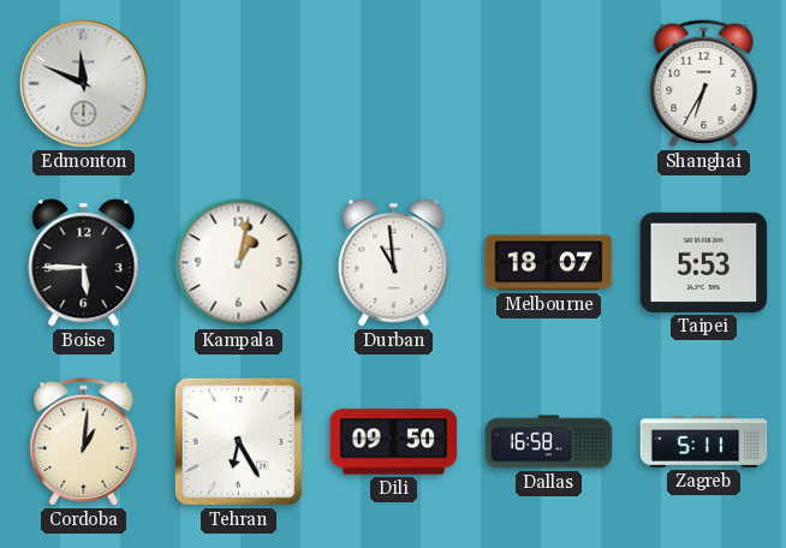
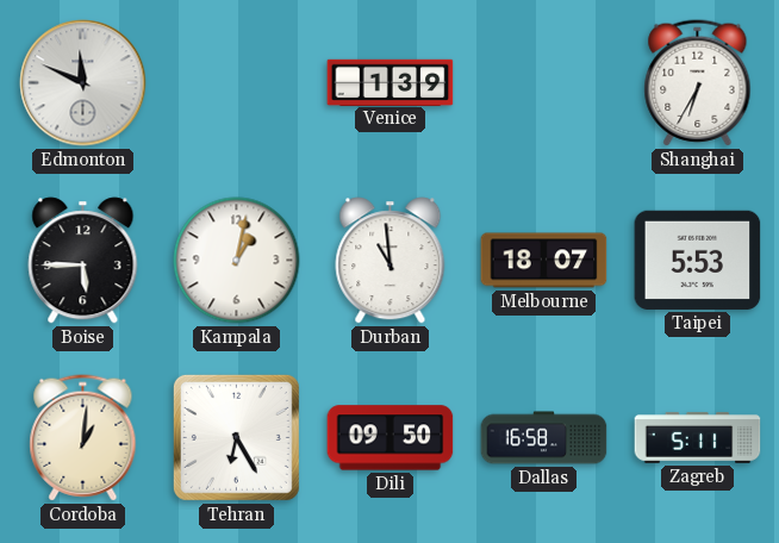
Venice: none -> 1:39
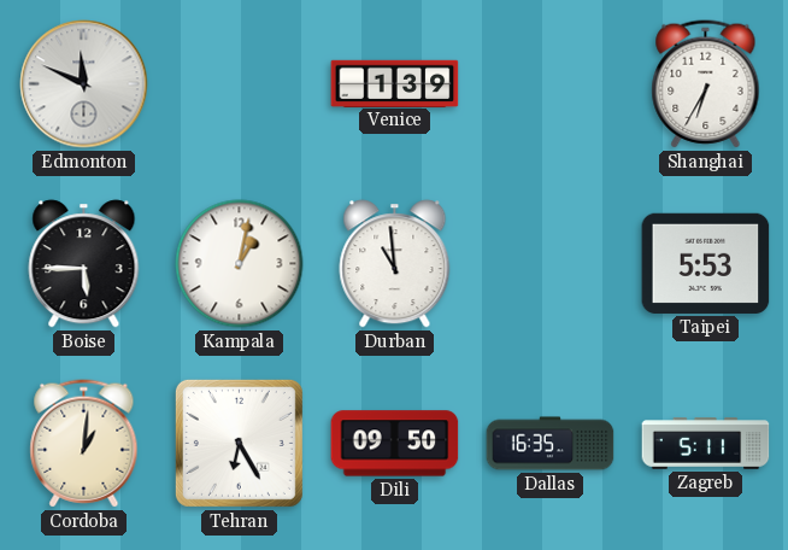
Melbourne: 18:07 -> none
Dallas: 16:58 -> 16:35
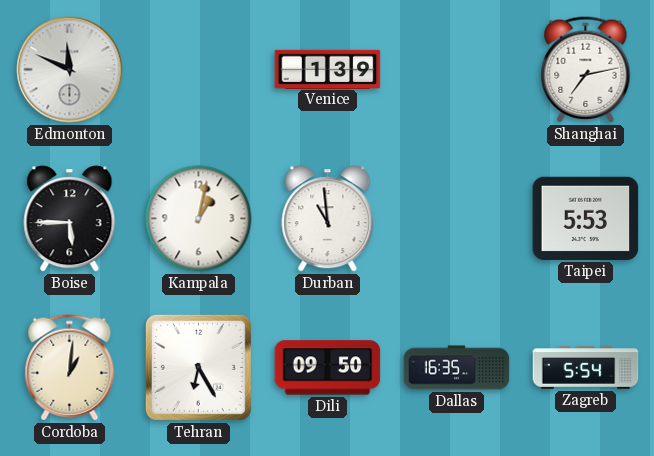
Shanghai: 6:35 -> 7:13
Zagreb: 5:11 -> 5:54
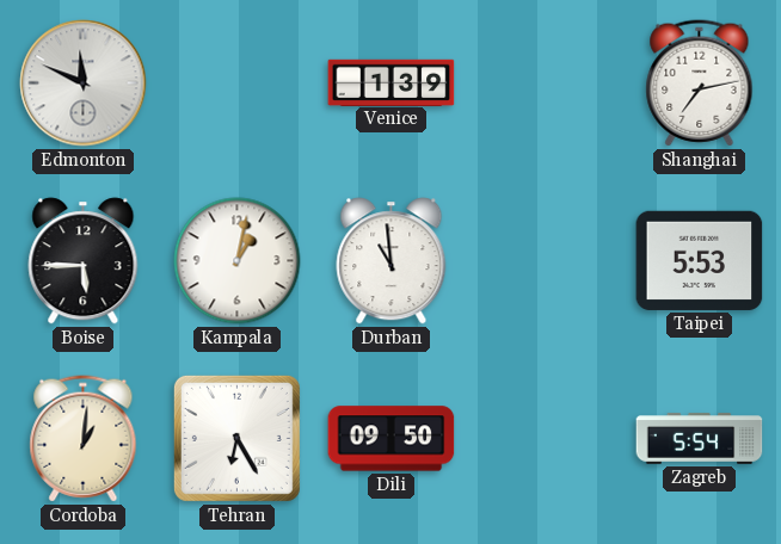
Dallas: 16:35 -> none
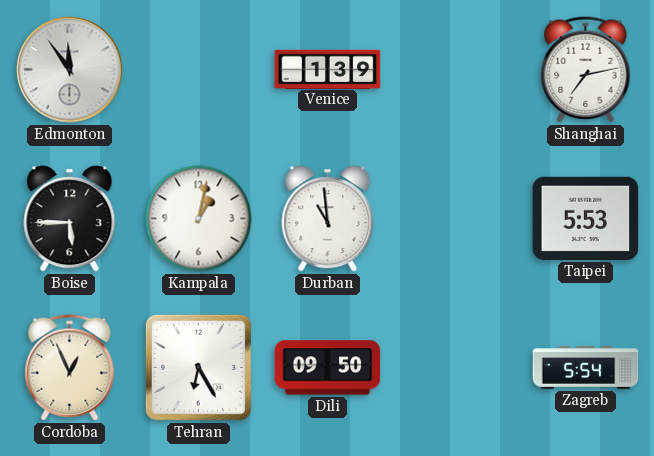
Edmonton: 11:49 -> 11:54
Cordoba: 1:01 -> 12:56
